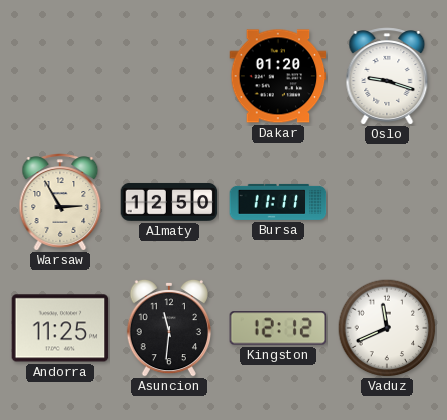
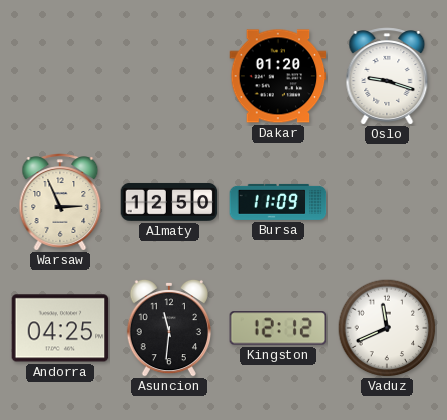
Warsaw: 2:55 -> 2:56
Bursa: 11:11 -> 11:09
Andorra: 11:25 -> 04:25
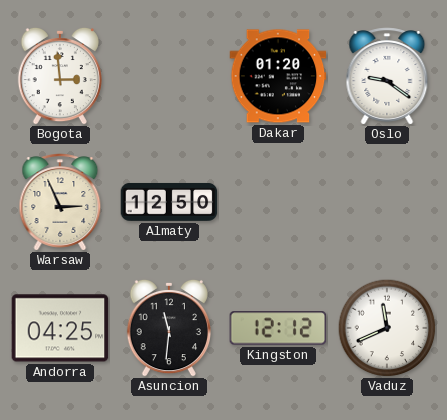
Bogota: none -> 2:59
Oslo: 9:18 -> 9:21
Bursa: 11:09 -> none
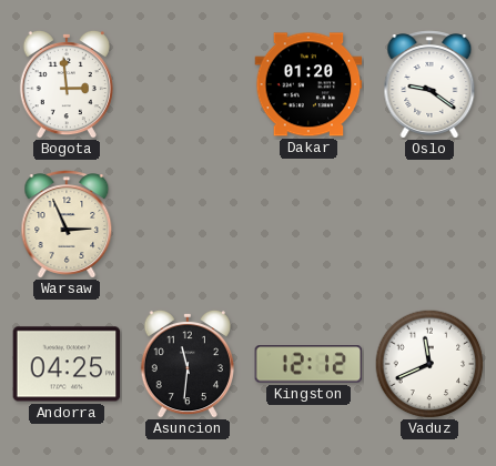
Almaty: 12:50 -> none
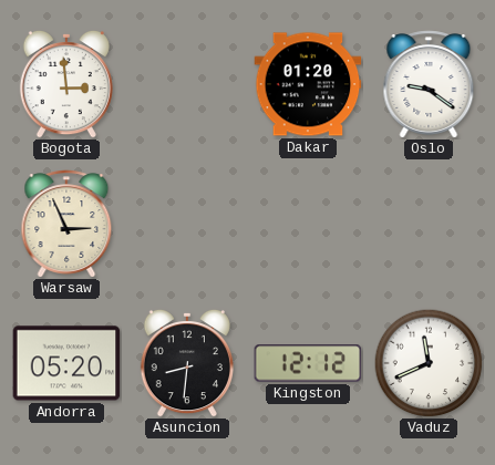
Andorra: 04:25 -> 05:20
Asuncion: 11:31 -> 8:31
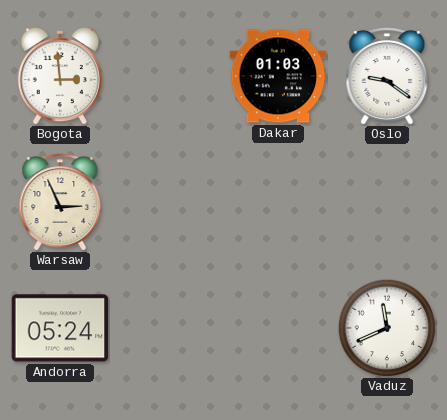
Dakar: 01:20 -> 01:03
Andorra: 05:20 -> 05:24
Asuncion: 8:31 -> none
Kingston: 12:12 -> none
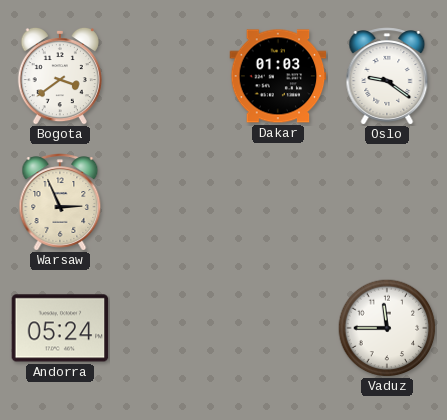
Bogota: 2:59 -> 3:39
Vaduz: 11:41 -> 11:45
